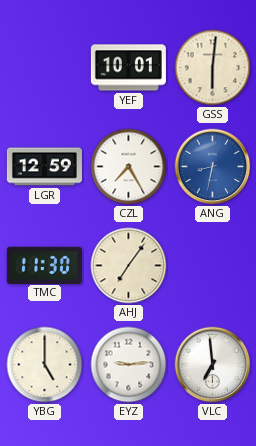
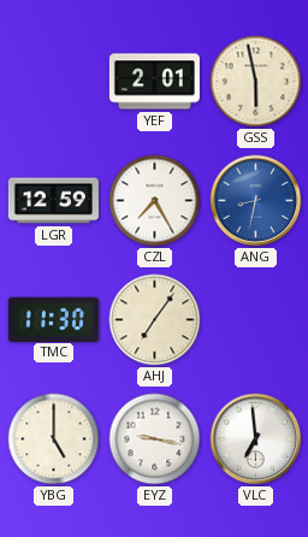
YEF: 10:01 -> 2:01
GSS: 6:01 -> 5:58
EYZ: 9:14 -> 9:17
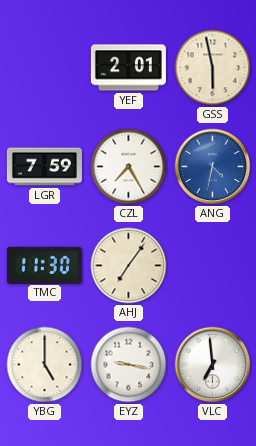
LGR: 12:59 -> 7:59
ANG: 8:32 -> 4:32
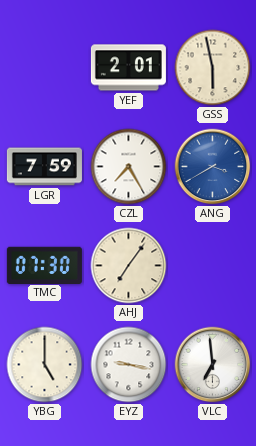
ANG: 4:32 -> 3:40
TMC: 11:30 -> 07:30
